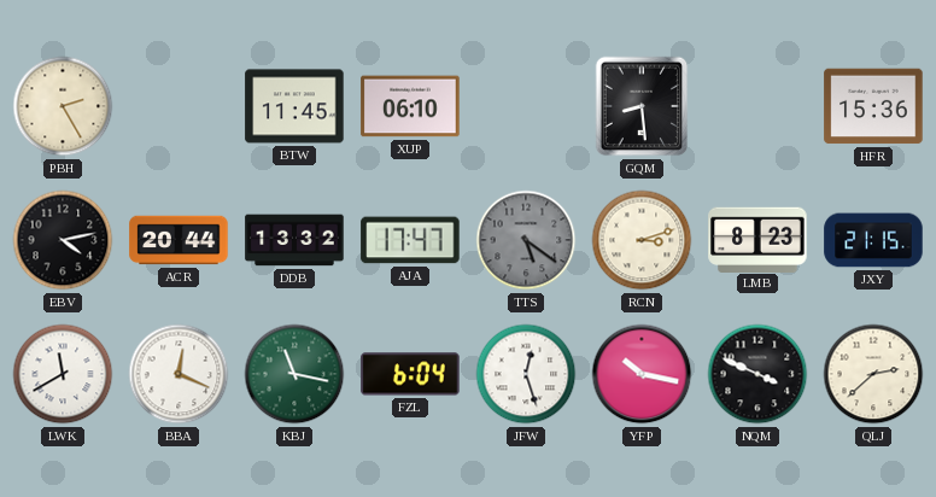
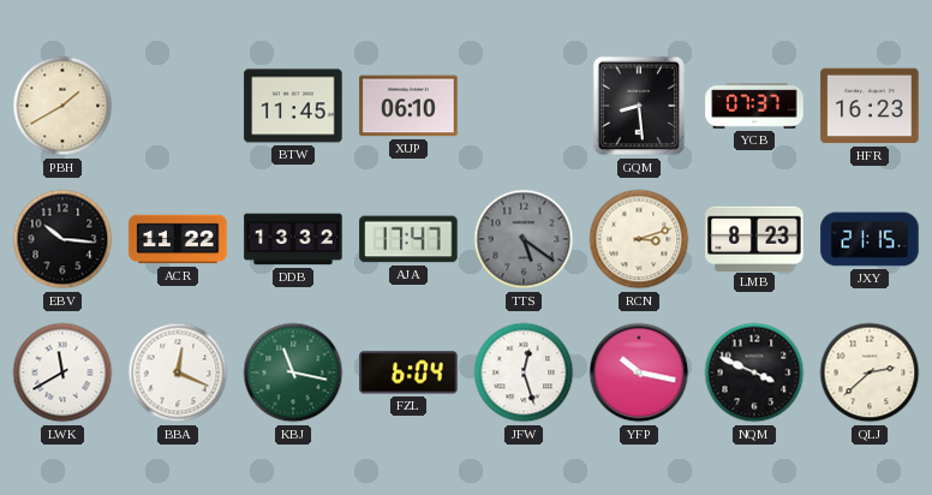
PBH: 2:25 -> 1:40
YCB: none -> 07:37
HFR: 15:36 -> 16:23
EBV: 4:13 -> 10:16
ACR: 20:44 -> 11:22
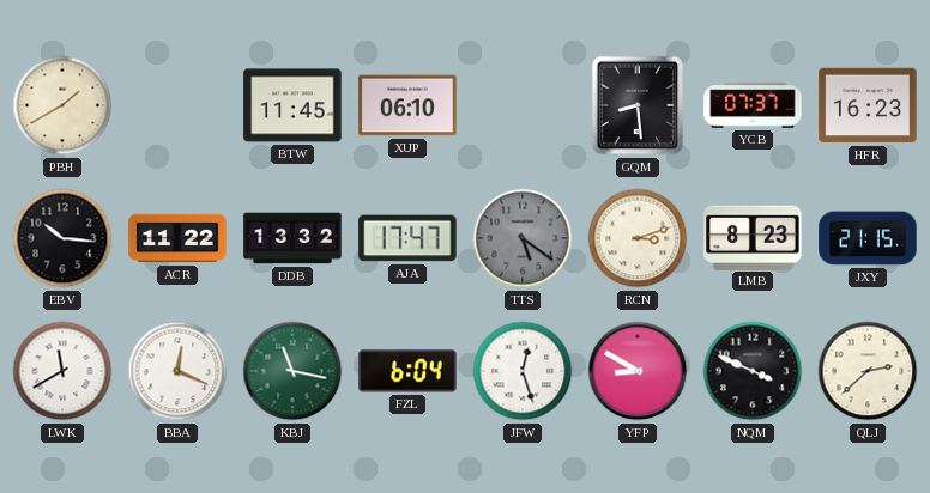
YFP: 10:17 -> 8:50
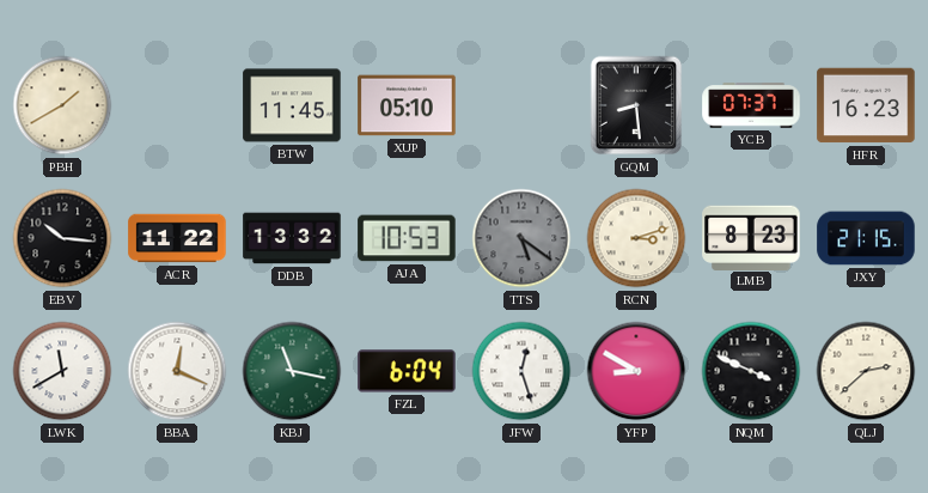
XUP: 06:10 -> 05:10
AJA: 17:47 -> 10:53
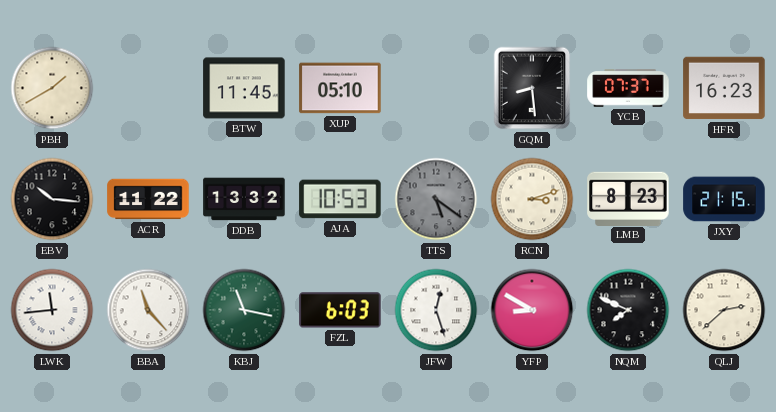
LWK: 11:40 -> 11:44
BBA: 12:19 -> 11:23
FZL: 6:04 -> 6:03
NQM: 3:49 -> 7:49
